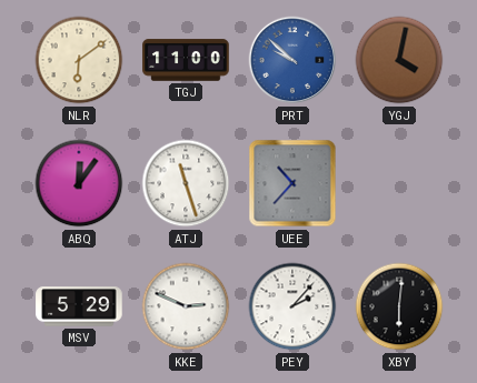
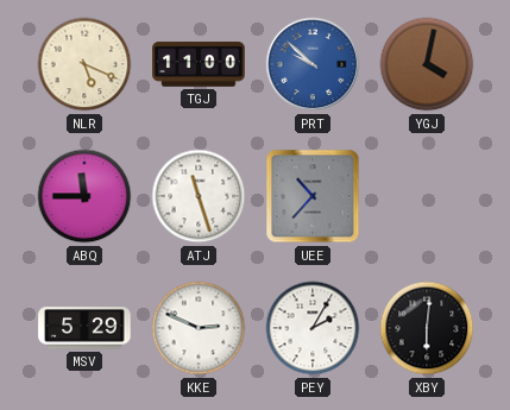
NLR: 6:09 -> 5:19
ABQ: 12:06 -> 11:45
PEY: 2:07 -> 2:05
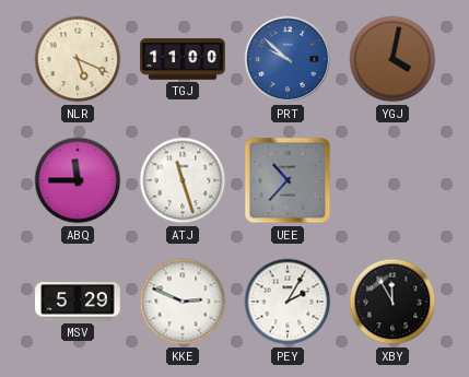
XBY: 6:01 -> 11:55
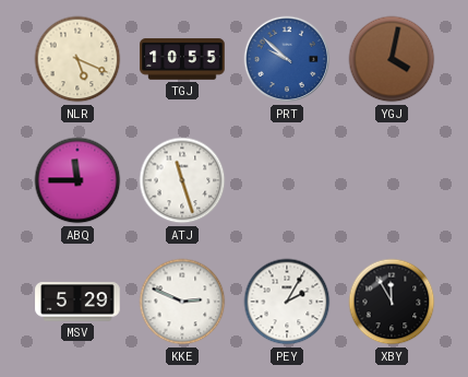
TGJ: 11:00 -> 10:55
UEE: 10:37 -> none
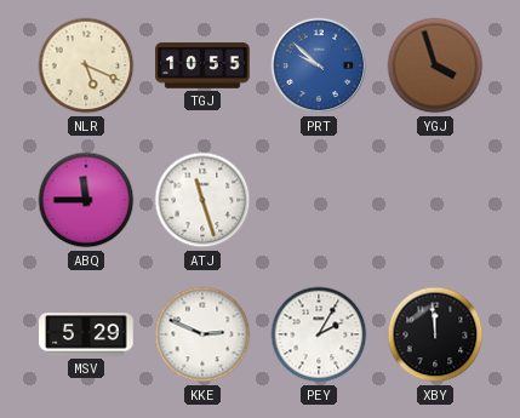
YGJ: 4:02 -> 3:57
XBY: 11:55 -> 11:59
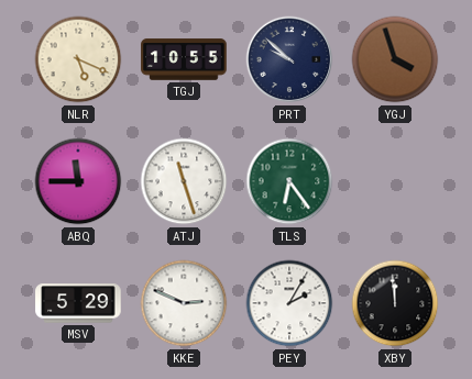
PRT dial: blue -> navy
TLS: none -> 6:24
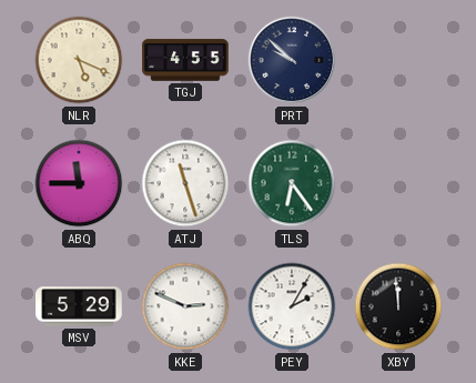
TGJ: 10:55 -> 4:55
YGJ: 3:57 -> none
